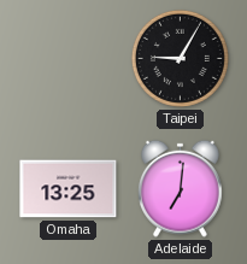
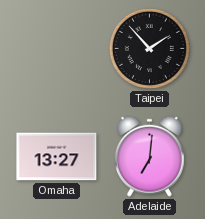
Taipei: 9:05 -> 1:53
Omaha: 13:25 -> 13:27
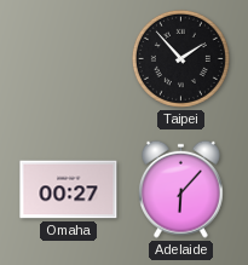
Omaha: 13:27 -> 00:27
Adelaide: 7:01 -> 6:07
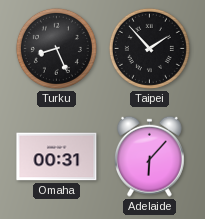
Turku: none -> 8:26
Omaha: 00:27 -> 00:31
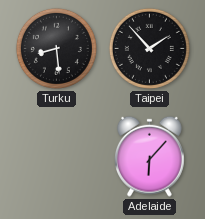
Turku: 8:26 -> 8:29
Omaha: 00:31 -> none
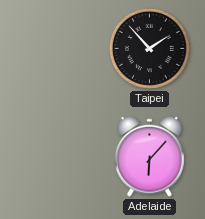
Turku: 8:29 -> none
